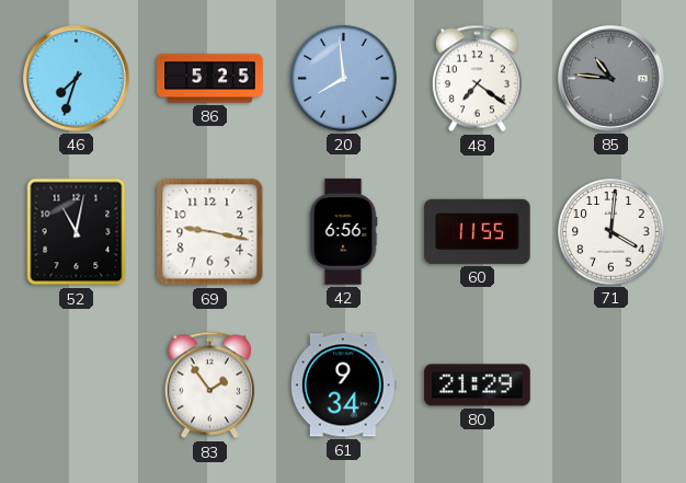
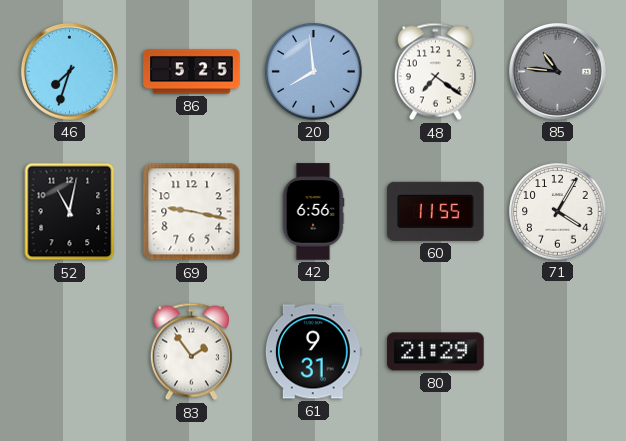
71: 4:01 -> 4:05
61: 9:34 -> 9:31
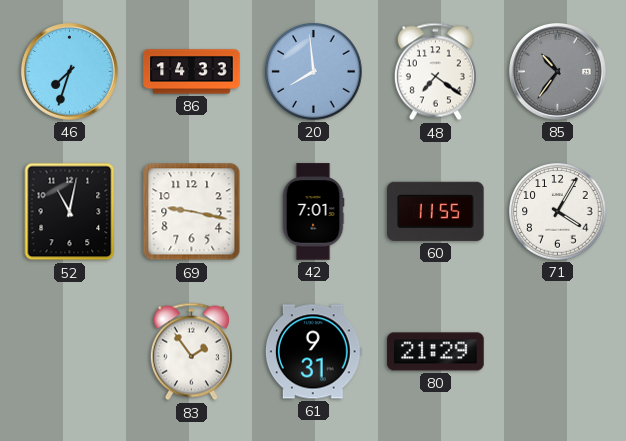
86: 5:25 -> 14:33
85: 10:46 -> 10:36
42: 6:56 -> 7:01
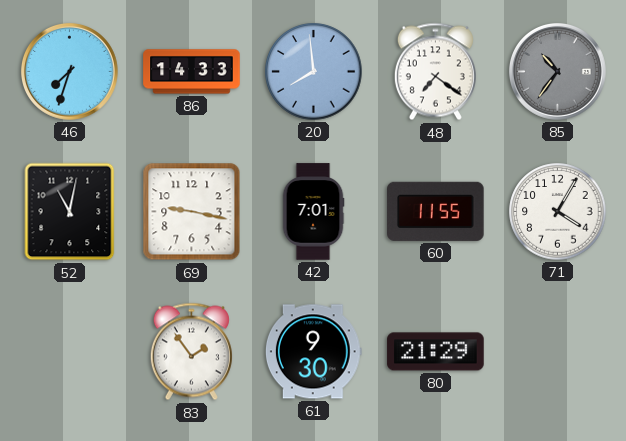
61: 9:31 -> 9:30
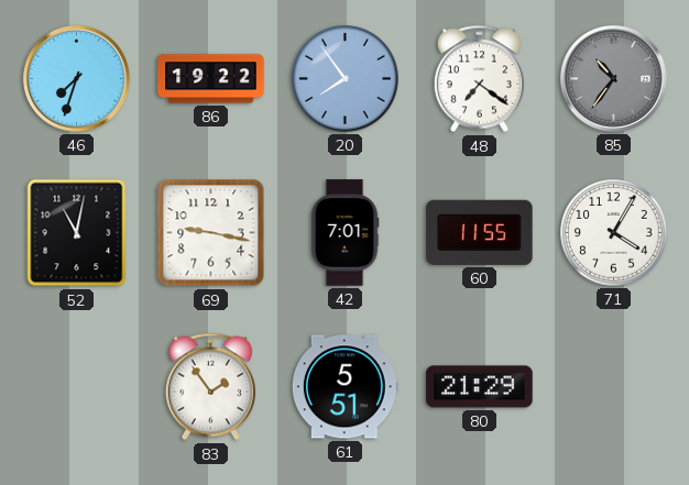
86: 14:33 -> 19:22
20: 7:59 -> 7:54
61: 9:30 -> 5:51
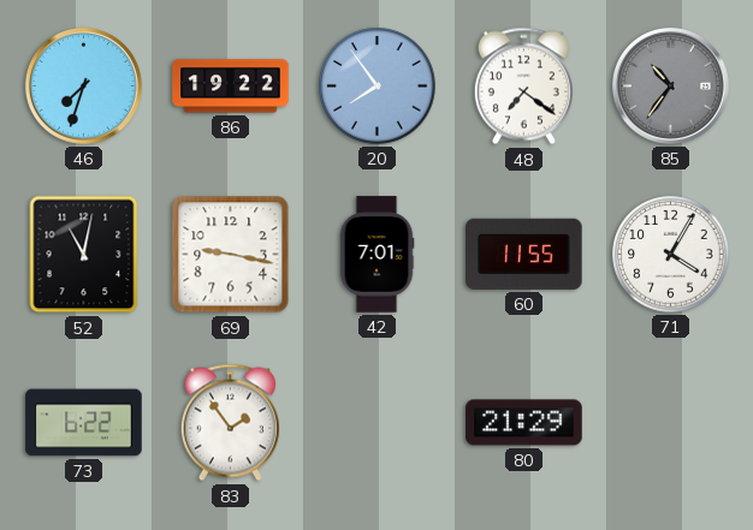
73: none -> 6:22
61: 5:51 -> none
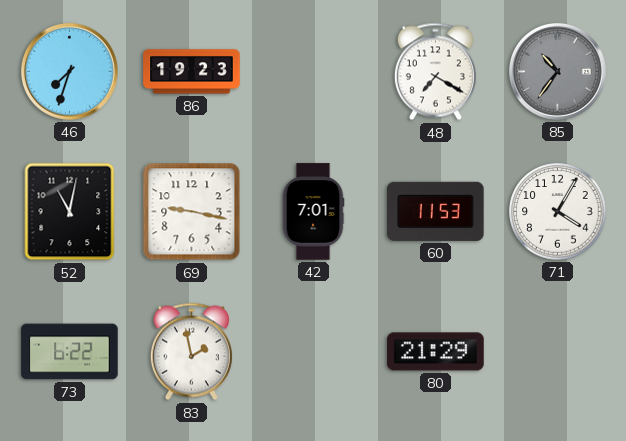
86: 19:22 -> 19:23
20: 7:54 -> none
48: 7:21 -> 7:20
60: 11:55 -> 11:53
83: 1:54 -> 1:58
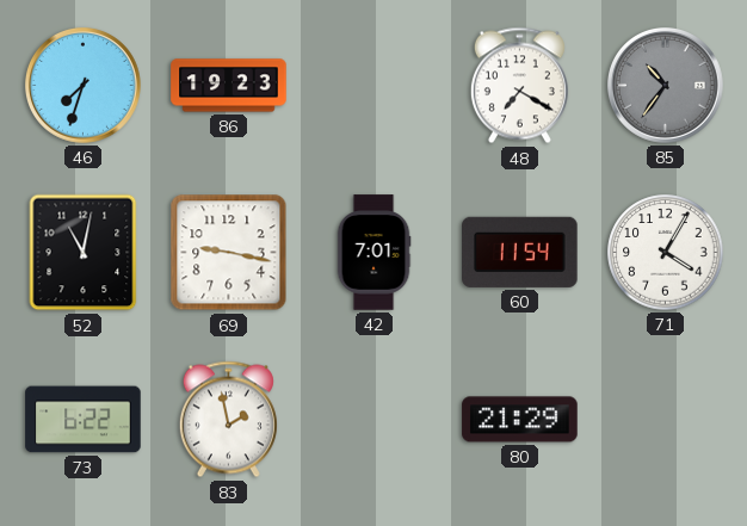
60: 11:53 -> 11:54
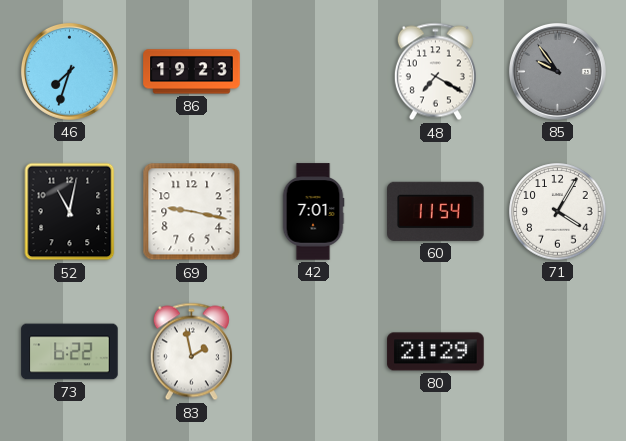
85: 10:36 -> 9:54
